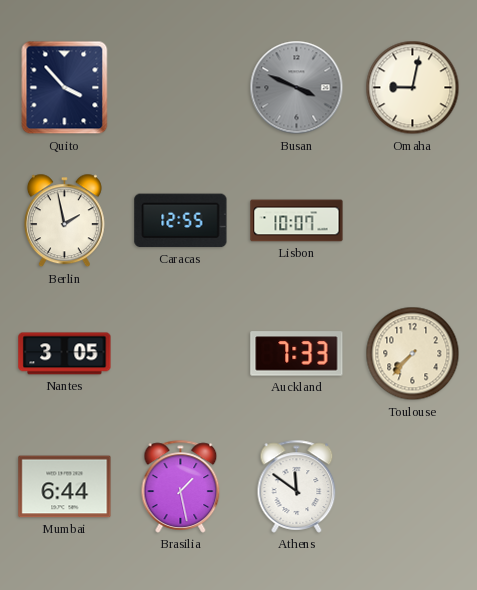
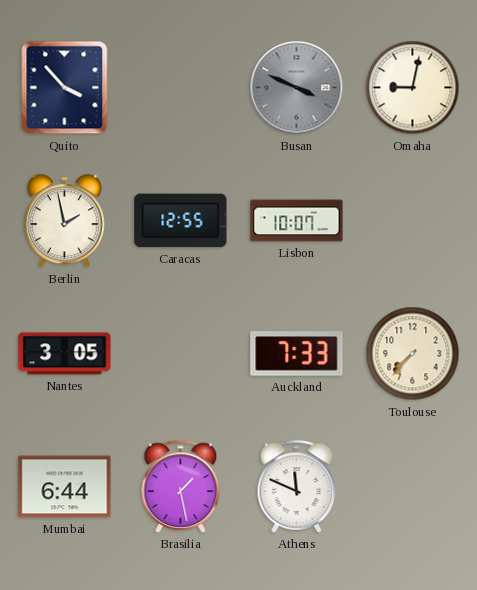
Athens: 11:51 -> 11:49
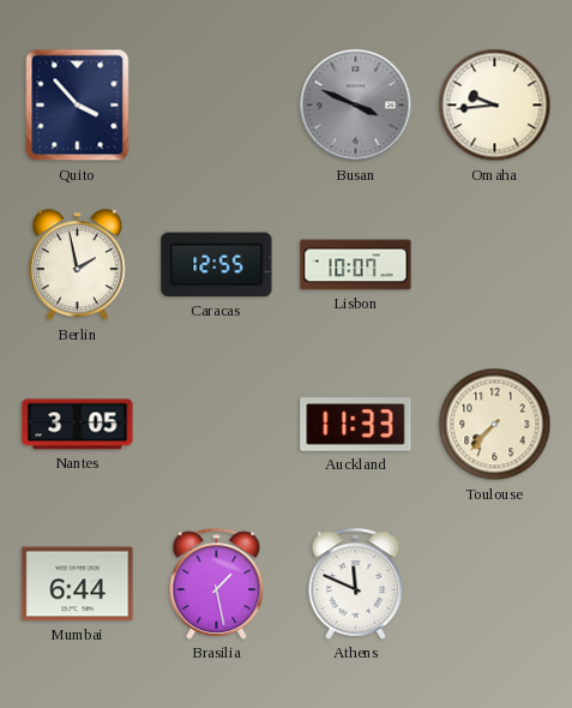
Omaha: 9:02 -> 9:44
Auckland: 7:33 -> 11:33
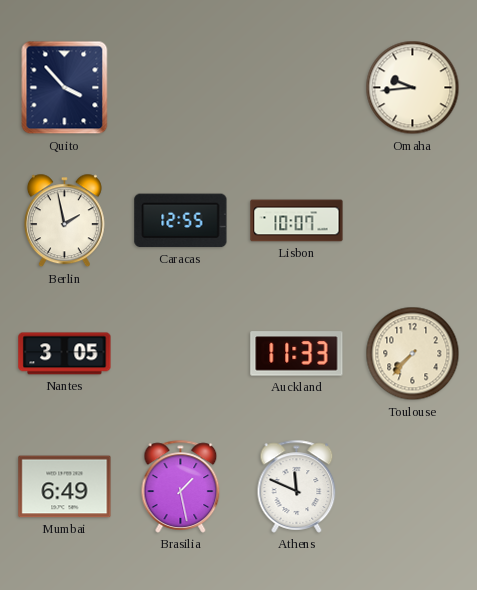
Busan: 3:49 -> none
Mumbai: 6:44 -> 6:49
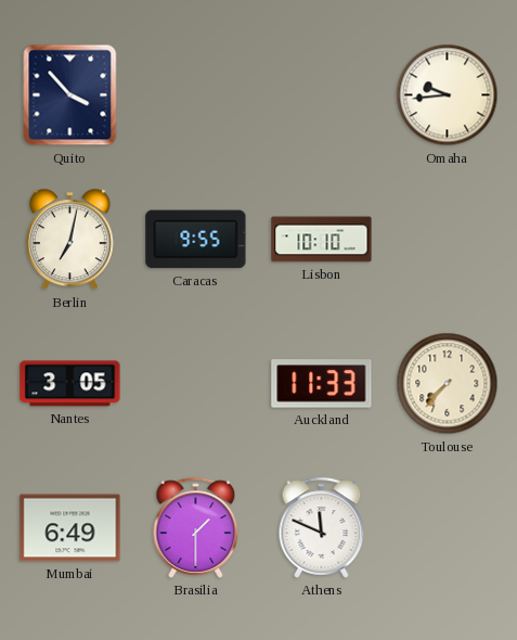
Berlin: 1:58 -> 7:02
Caracas: 12:55 -> 9:55
Lisbon: 10:07 -> 10:10
Brasilia: 1:28 -> 1:30
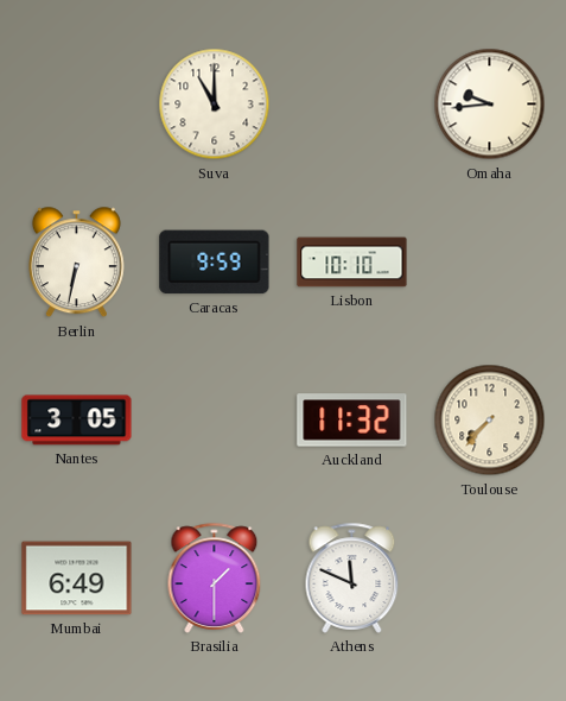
Quito: 3:53 -> none
Suva: none -> 11:00
Berlin: 7:02 -> 6:32
Caracas: 9:55 -> 9:59
Auckland: 11:33 -> 11:32
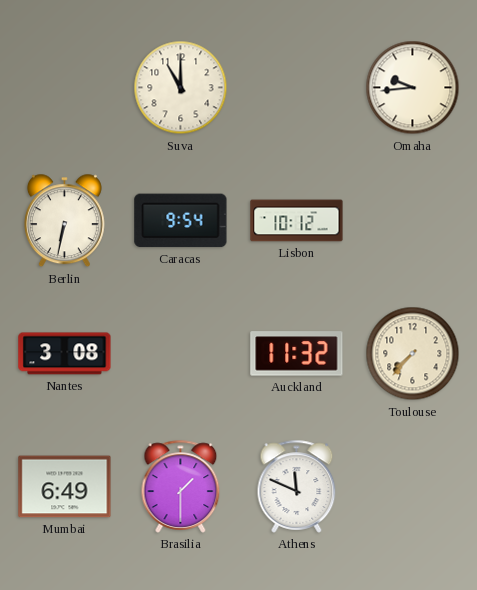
Caracas: 9:59 -> 9:54
Lisbon: 10:10 -> 10:12
Nantes: 3:05 -> 3:08
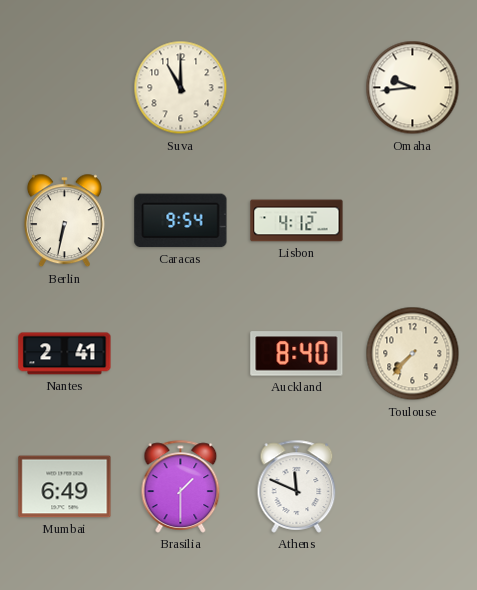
Lisbon: 10:12 -> 4:12
Nantes: 3:08 -> 2:41
Auckland: 11:32 -> 8:40
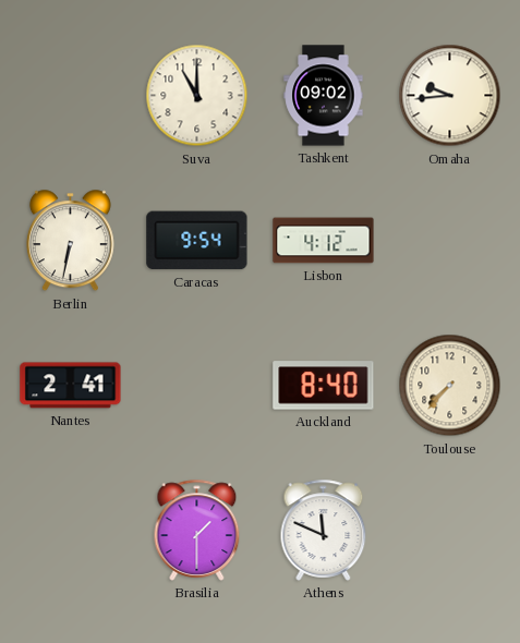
Tashkent: none -> 09:02
Mumbai: 6:49 -> none
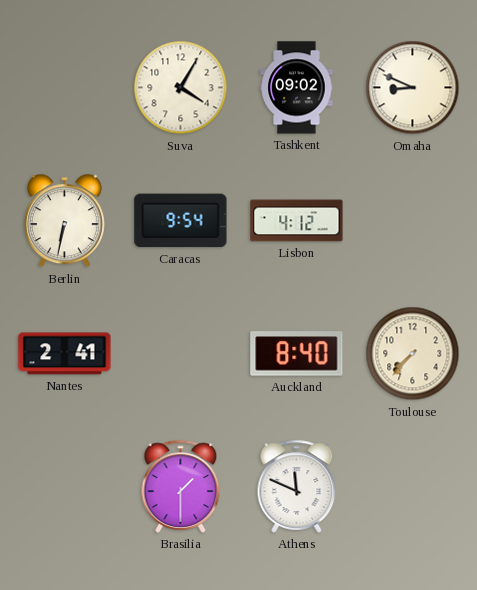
Suva: 11:00 -> 4:05
Omaha: 9:44 -> 8:49
